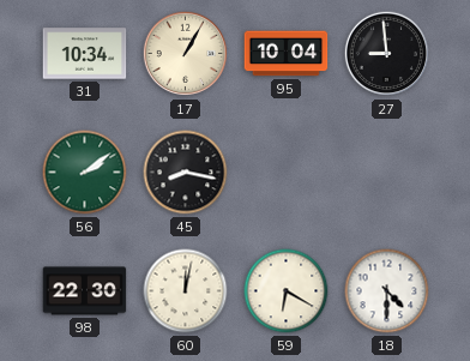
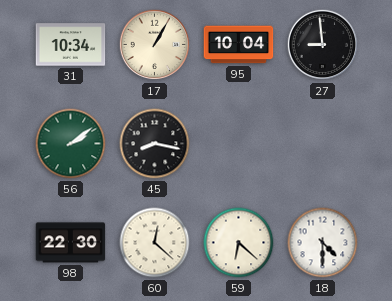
60: 12:02 -> 12:22
59: 6:20 -> 6:22
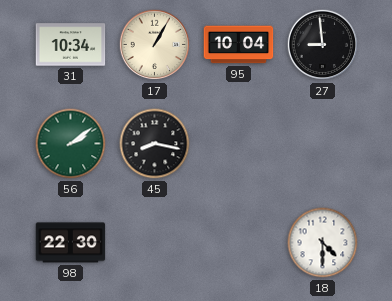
60: 12:22 -> none
59: 6:22 -> none
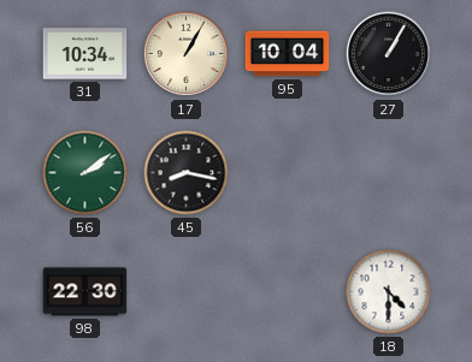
27: 8:59 -> 1:05
